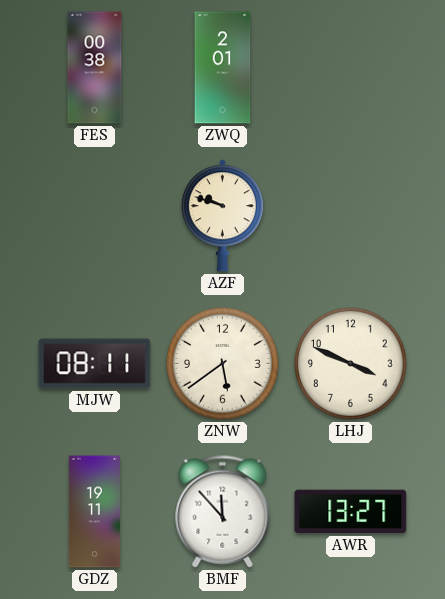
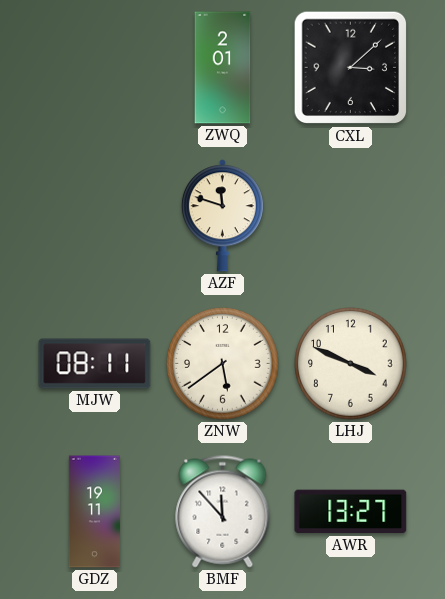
FES: 00:38 -> none
CXL: none -> 3:08
AZF: 9:48 -> 11:48
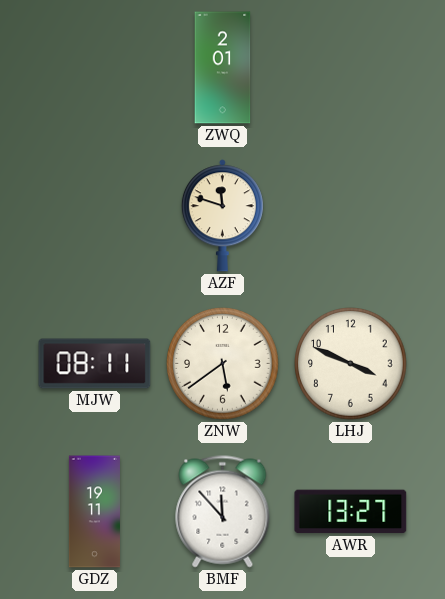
CXL: 3:08 -> none
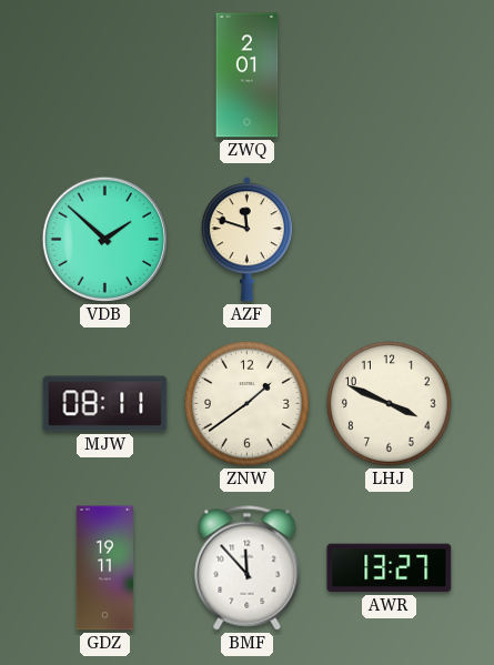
VDB: none -> 1:52
ZNW: 5:39 -> 1:39
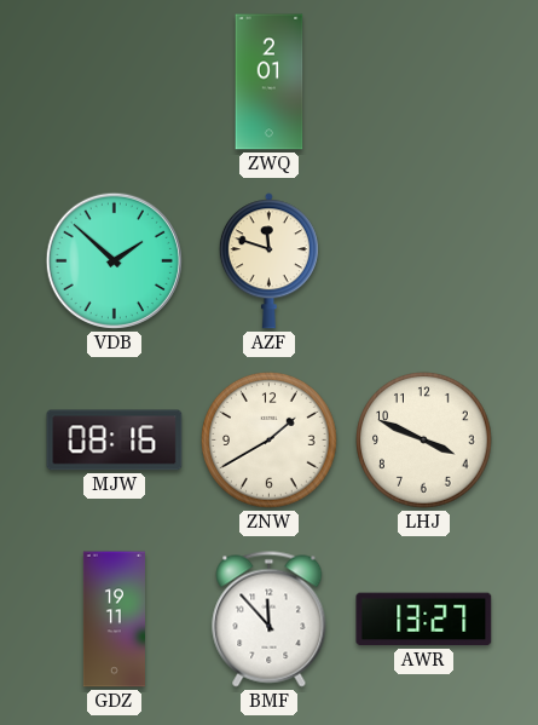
MJW: 08:11 -> 08:16
ZNW: 1:39 -> 1:40
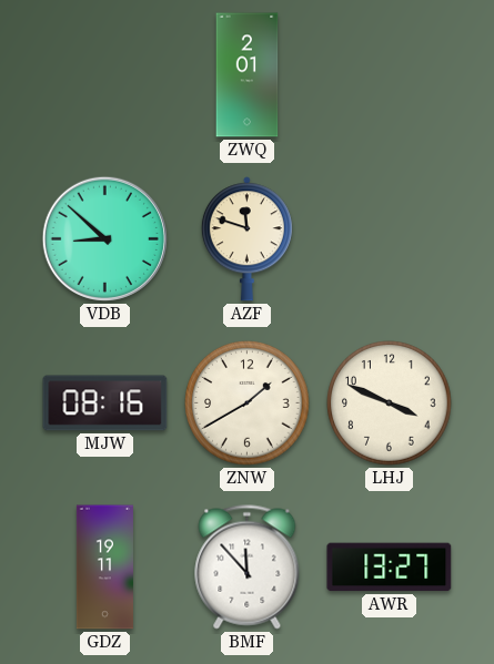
VDB: 1:52 -> 8:52
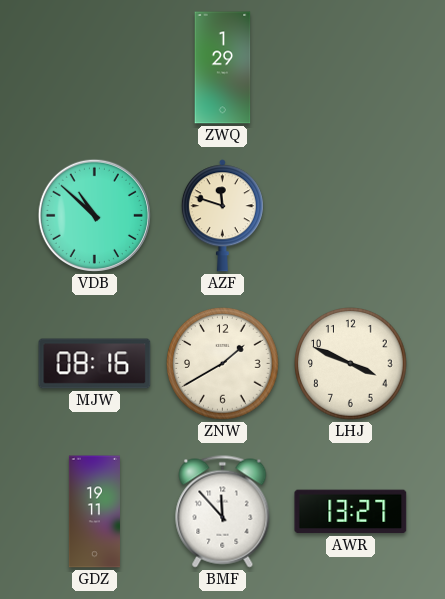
ZWQ: 2:01 -> 1:29
VDB: 8:52 -> 10:52
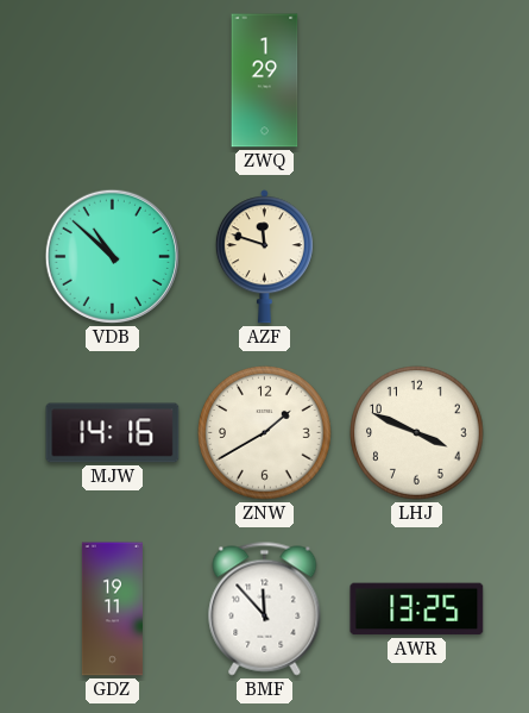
MJW: 08:16 -> 14:16
AWR: 13:27 -> 13:25
